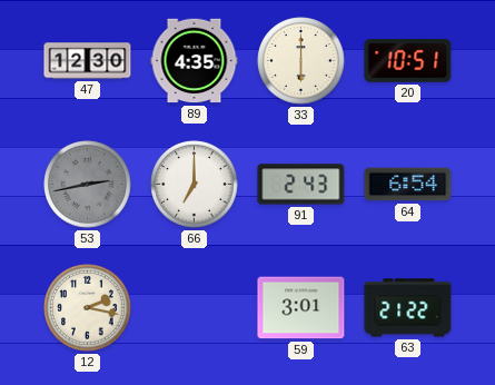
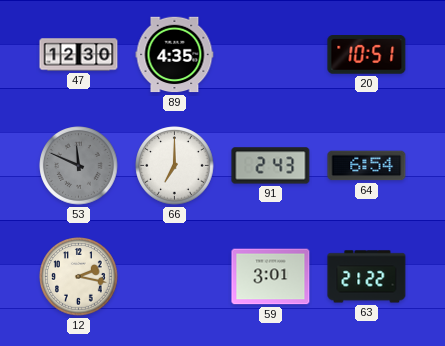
33: 6:00 -> none
53: 2:43 -> 11:49
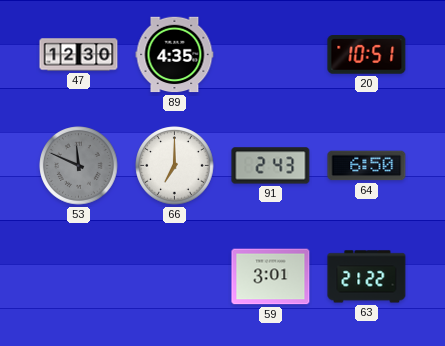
64: 6:54 -> 6:50
12: 2:17 -> none
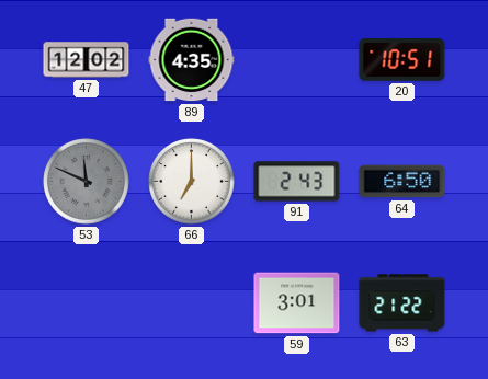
47: 12:30 -> 12:02
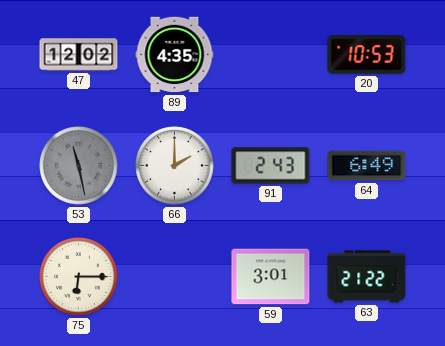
20: 10:51 -> 10:53
53: 11:49 -> 11:28
66: 7:00 -> 2:00
64: 6:50 -> 6:49
75: none -> 6:15
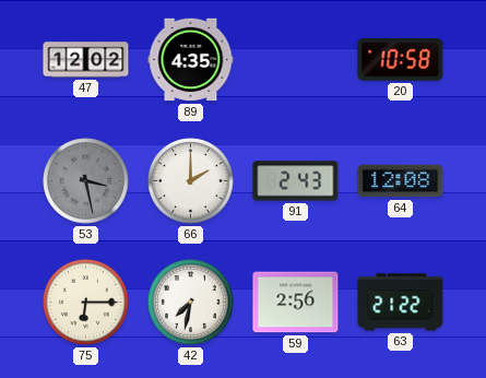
20: 10:53 -> 10:58
53: 11:28 -> 3:28
64: 6:49 -> 12:08
42: none -> 7:32
59: 3:01 -> 2:56
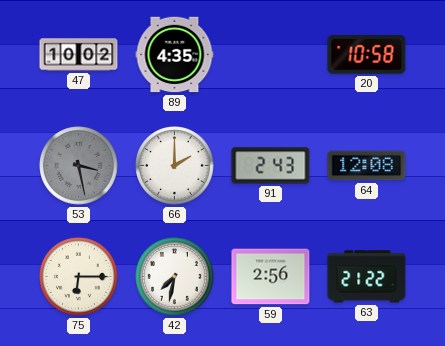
47: 12:02 -> 10:02
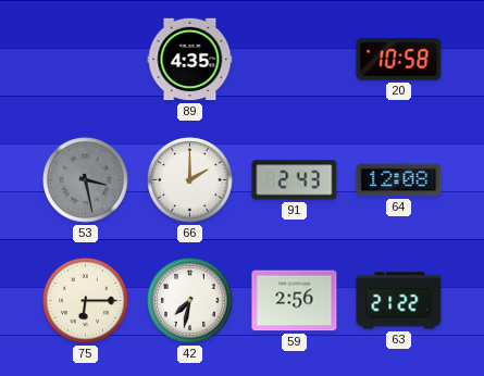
47: 10:02 -> none
